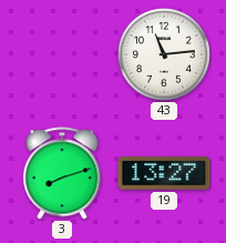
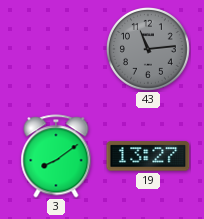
43 dial: white -> grey
3: 8:12 -> 8:09
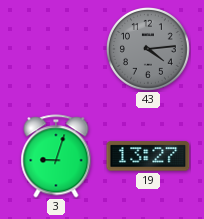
43: 11:14 -> 4:14
3: 8:09 -> 9:03
